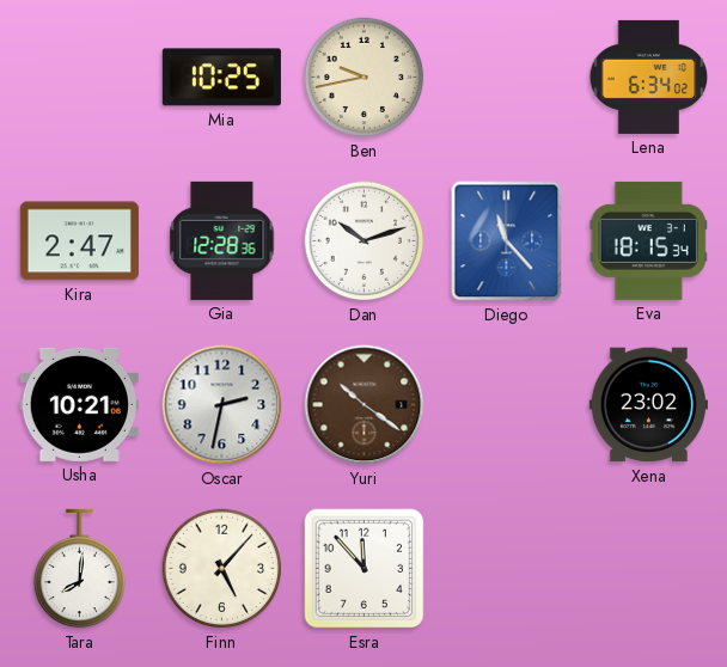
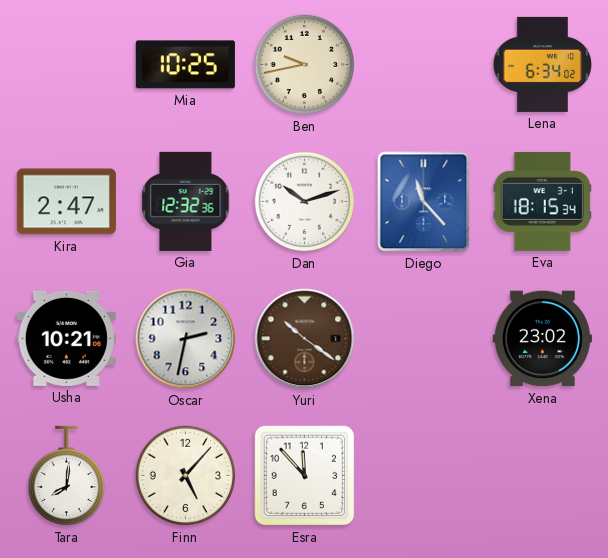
Gia: 12:28 -> 12:32
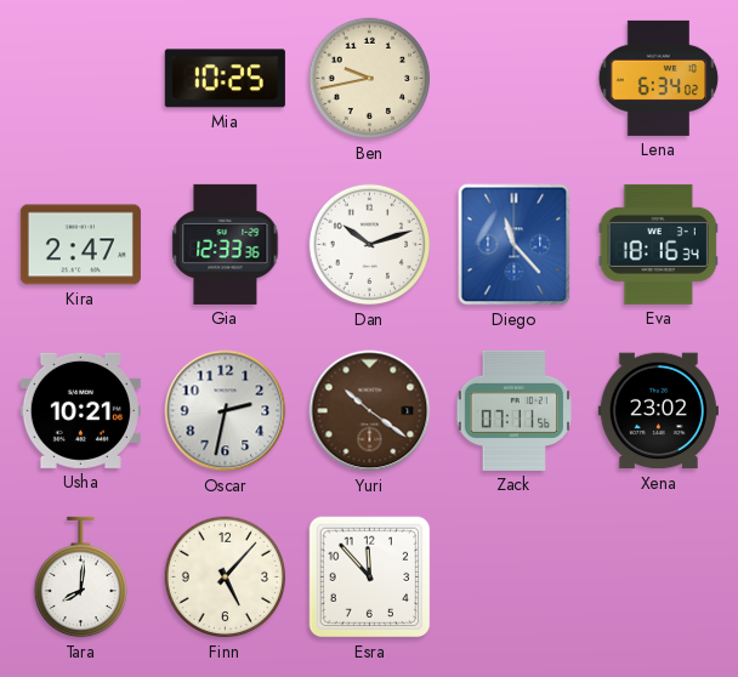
Gia: 12:32 -> 12:33
Eva: 18:15 -> 18:16
Zack: none -> 07:11
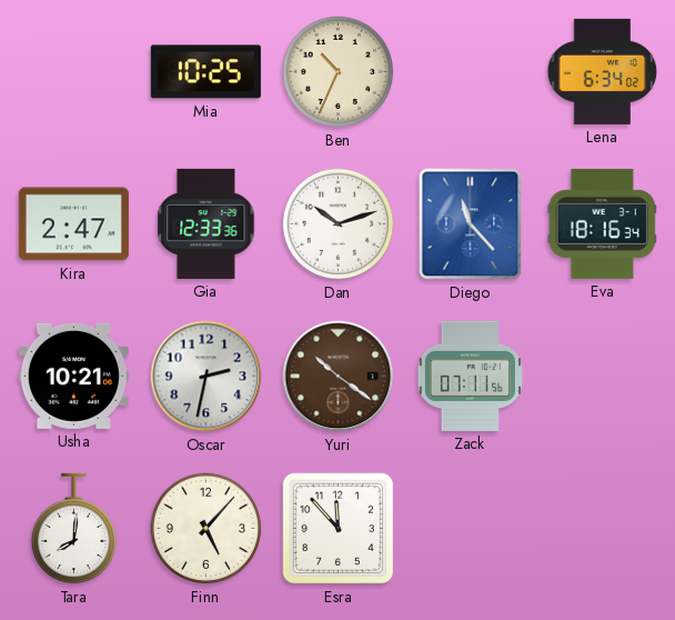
Ben: 9:43 -> 10:34
Xena: 23:02 -> none
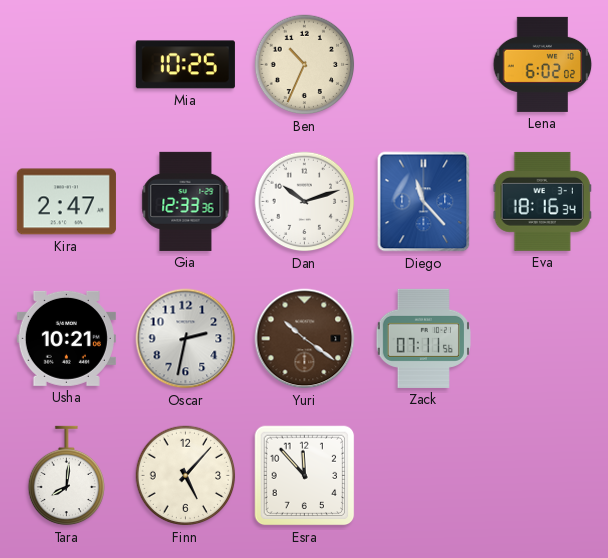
Lena: 6:34 -> 6:02
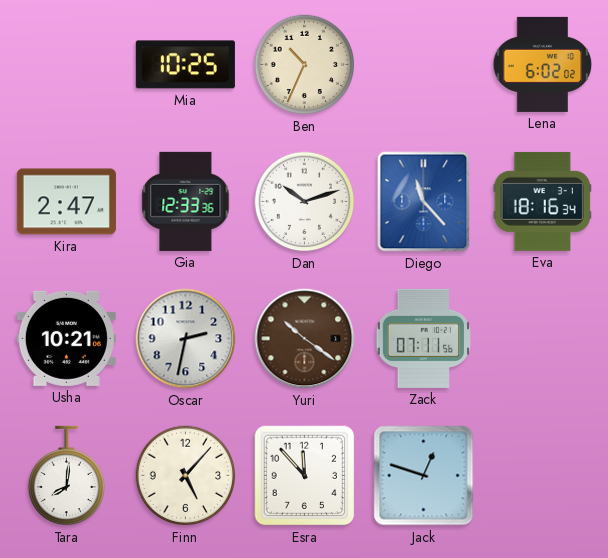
Jack: none -> 12:48
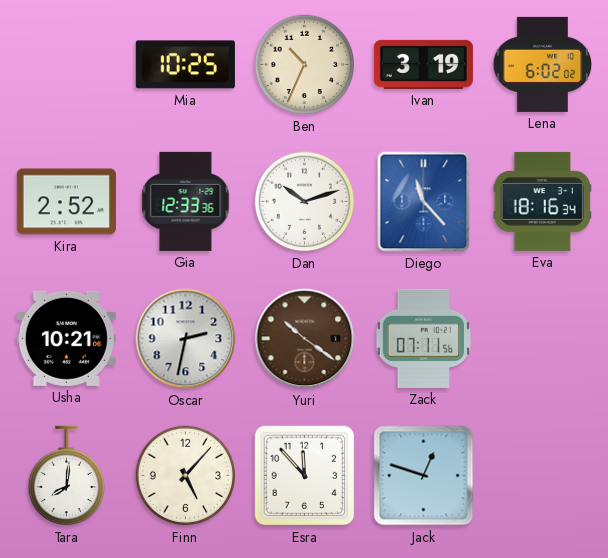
Ivan: none -> 3:19
Kira: 2:47 -> 2:52
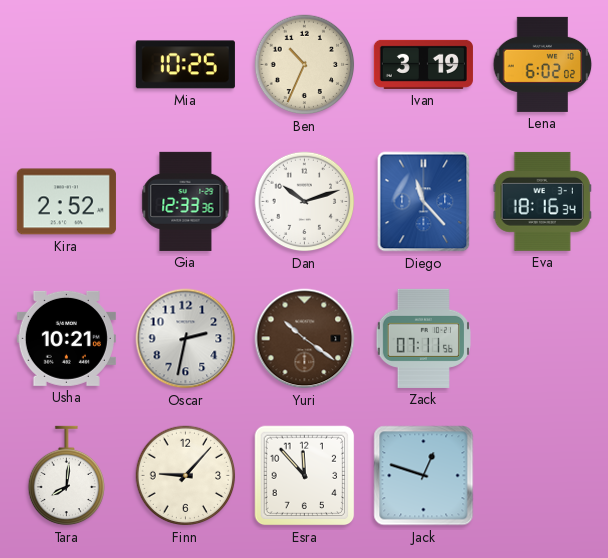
Finn: 5:07 -> 9:07
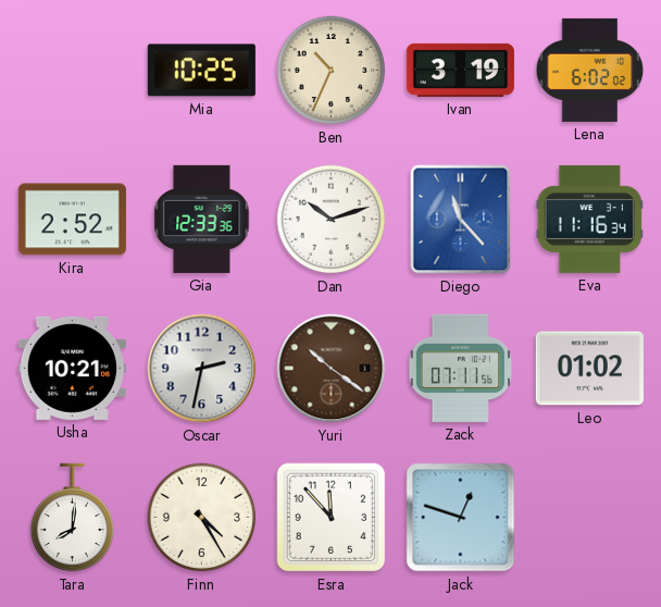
Eva: 18:16 -> 11:16
Leo: none -> 01:02
Finn: 9:07 -> 4:25
